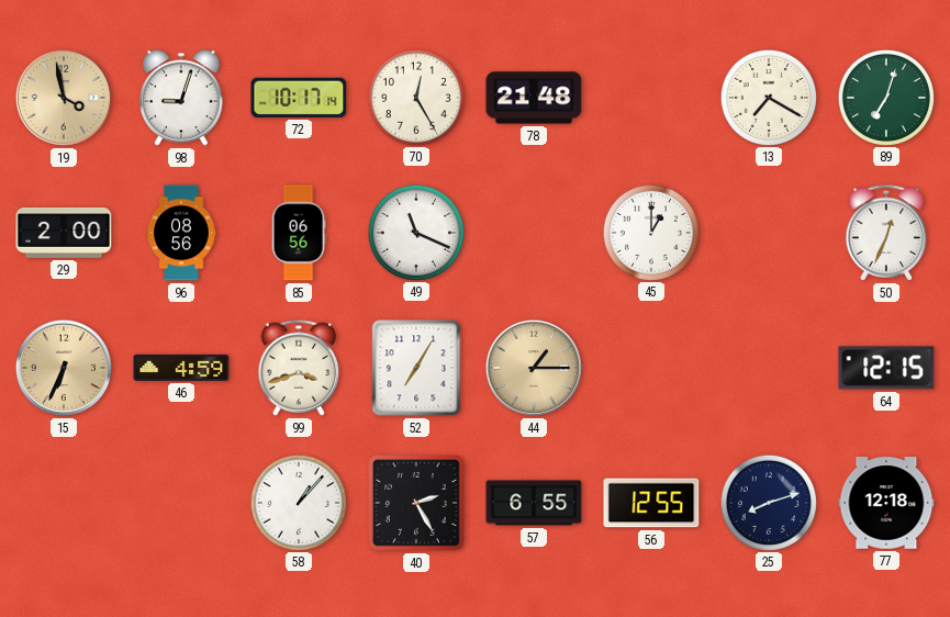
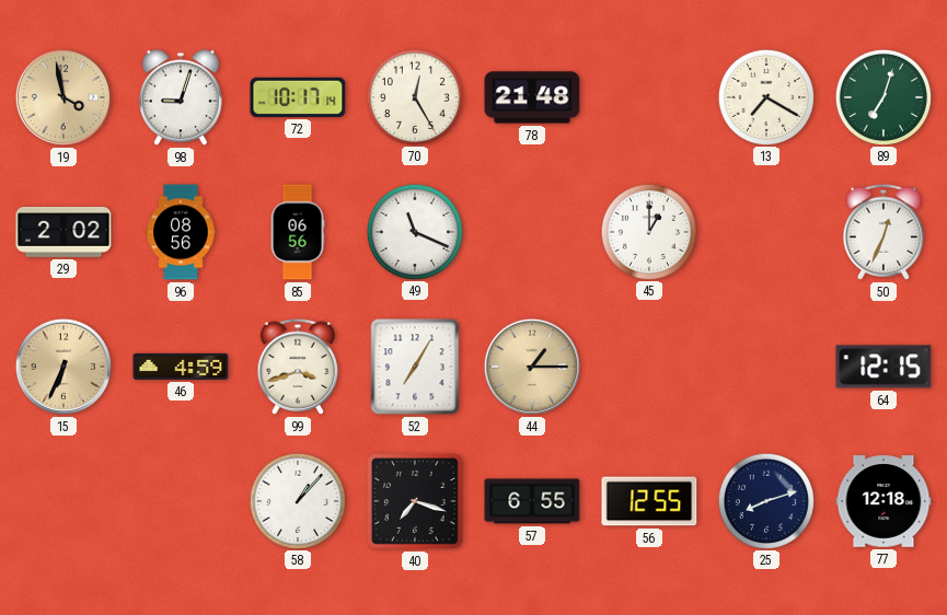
29: 2:00 -> 2:02
40: 2:25 -> 7:18
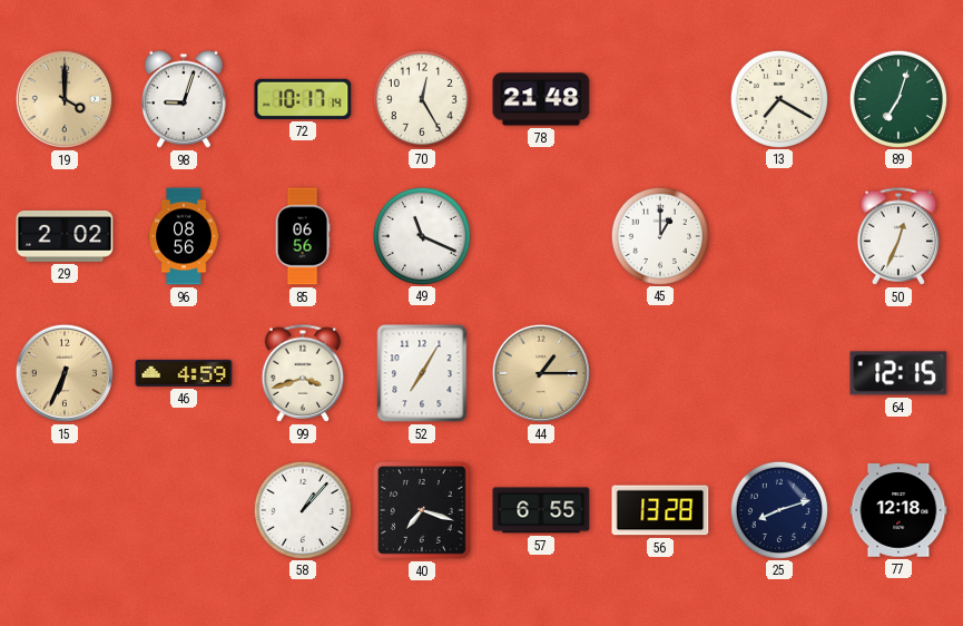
19: 3:58 -> 4:00
56: 12:55 -> 13:28
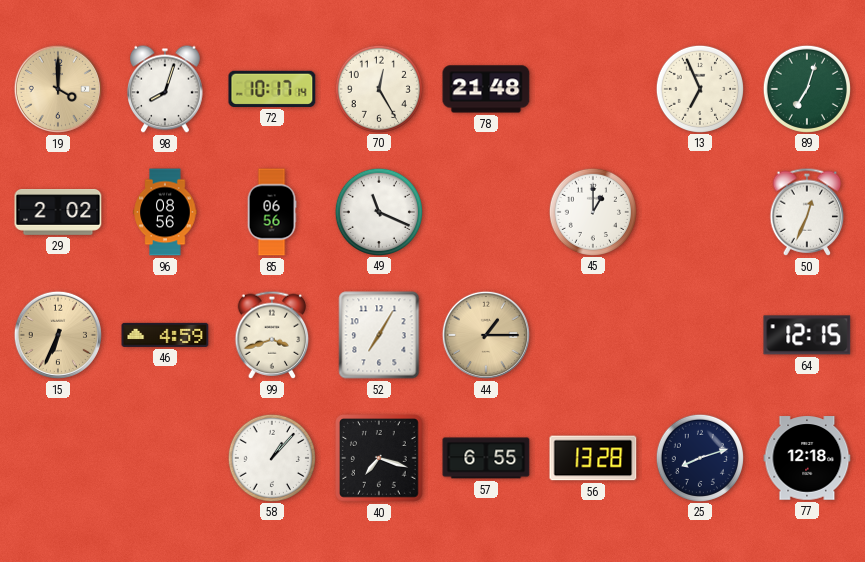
98: 9:03 -> 8:03
13: 7:20 -> 6:56
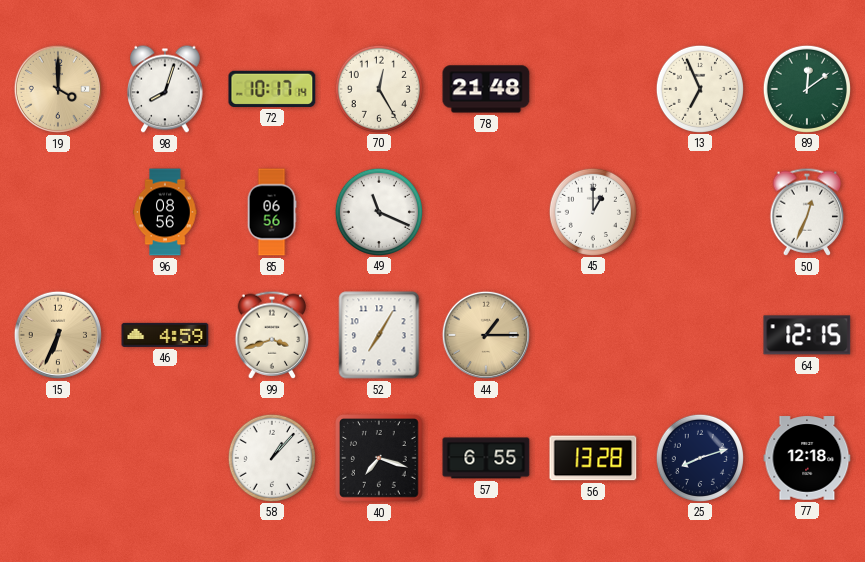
89: 7:03 -> 12:09
29: 2:02 -> none
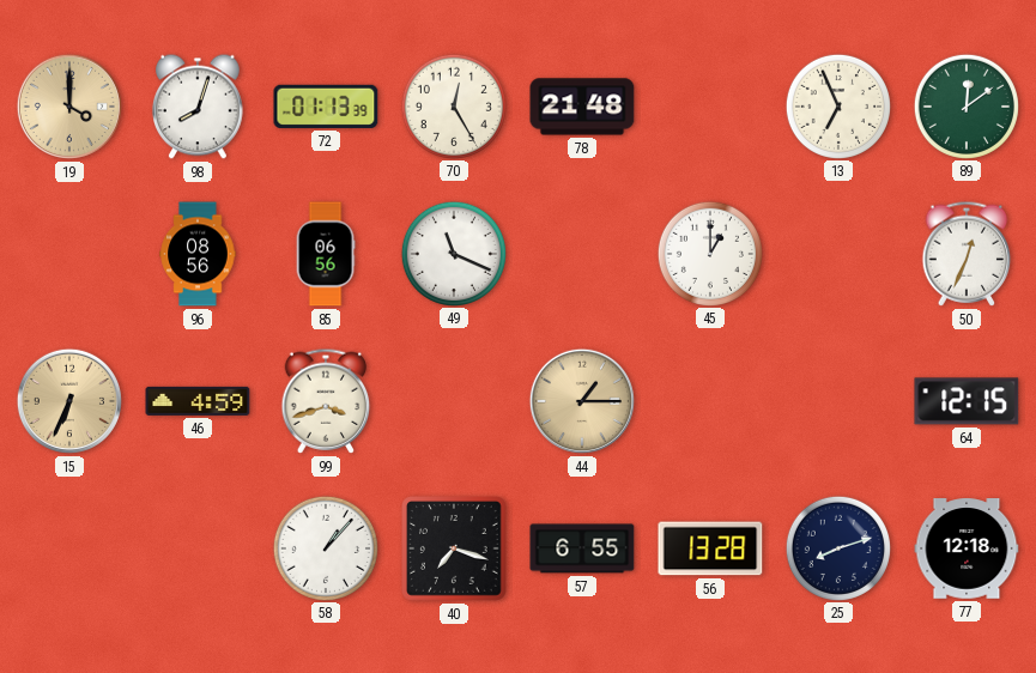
72: 10:17 -> 01:13
52: 7:05 -> none
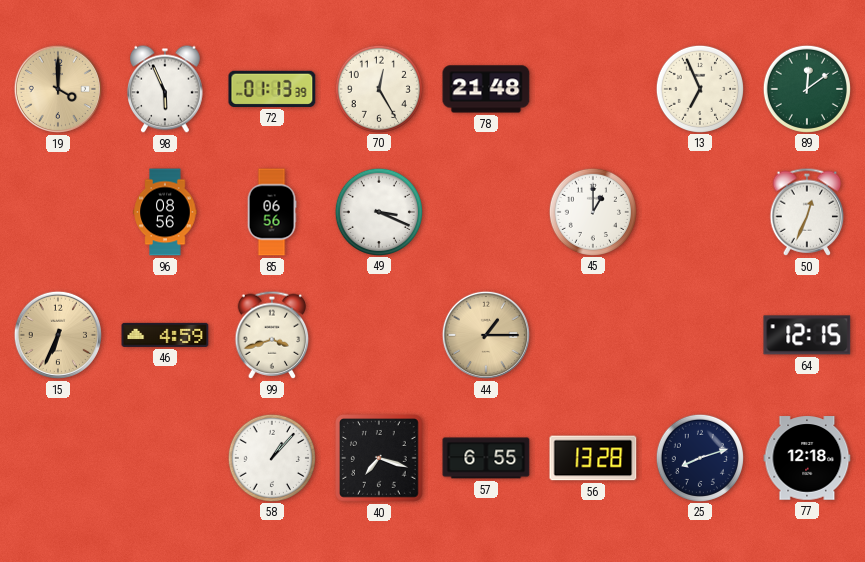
98: 8:03 -> 5:56
49: 11:19 -> 3:19
